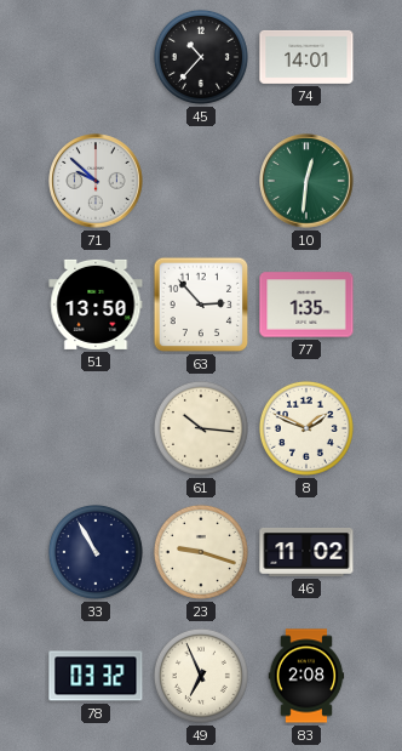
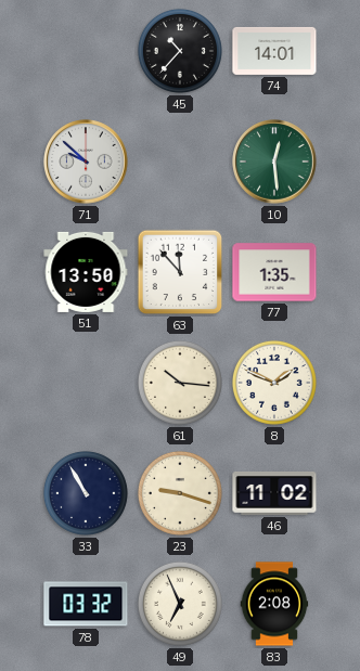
10: 12:31 -> 12:29
63: 2:53 -> 11:53
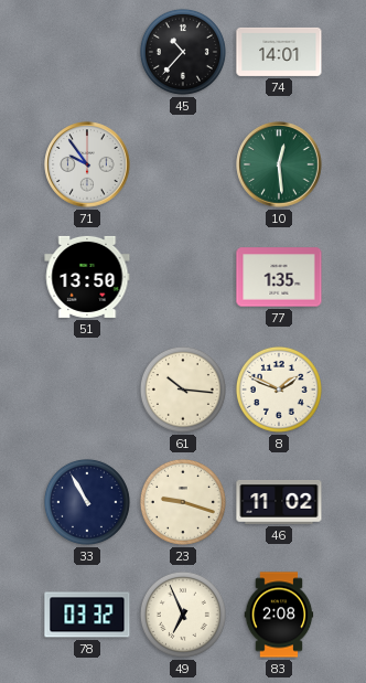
71: 9:52 -> 9:54
63: 11:53 -> none
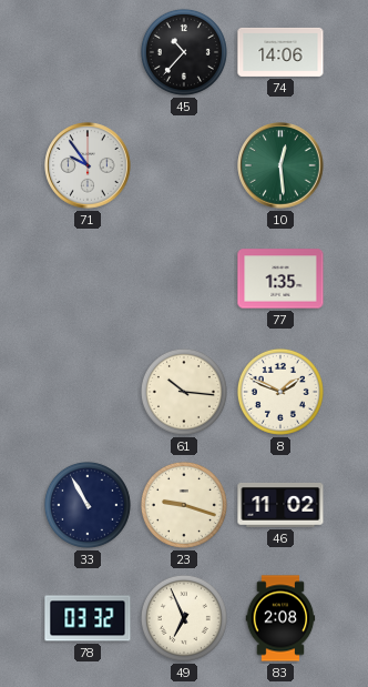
74: 14:01 -> 14:06
51: 13:50 -> none
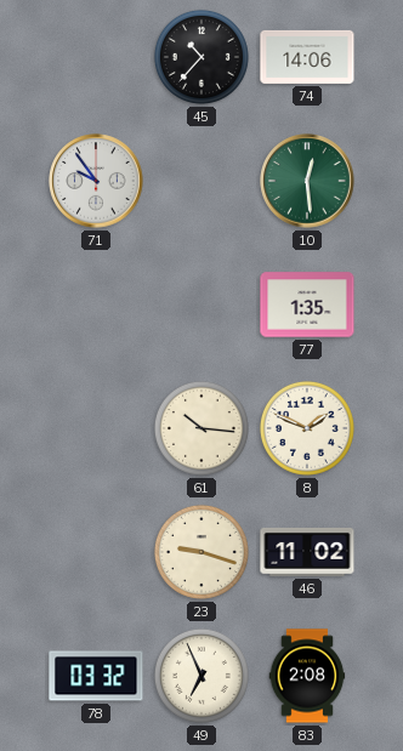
33: 10:55 -> none
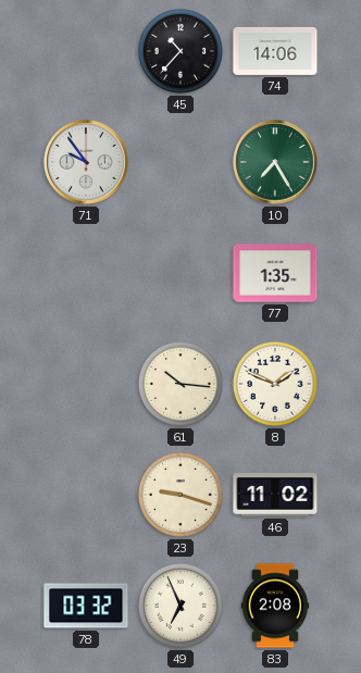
10: 12:29 -> 7:25
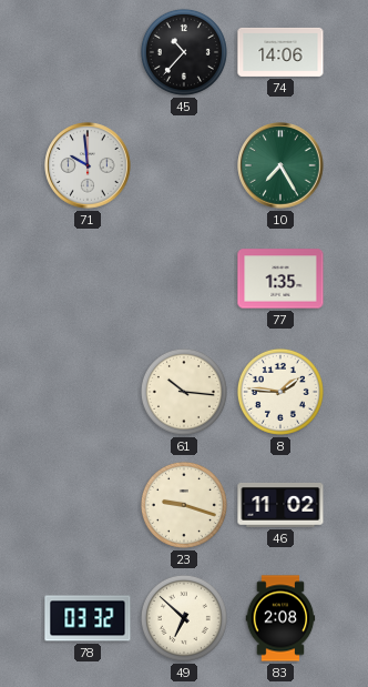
71: 9:54 -> 9:59
8: 1:49 -> 1:46
49: 6:56 -> 6:52
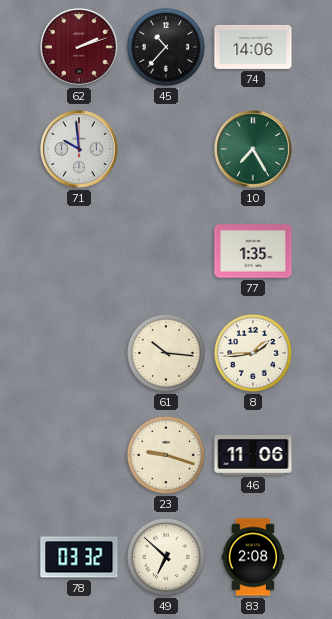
62: none -> 2:12
8: 1:46 -> 1:44
46: 11:02 -> 11:06
